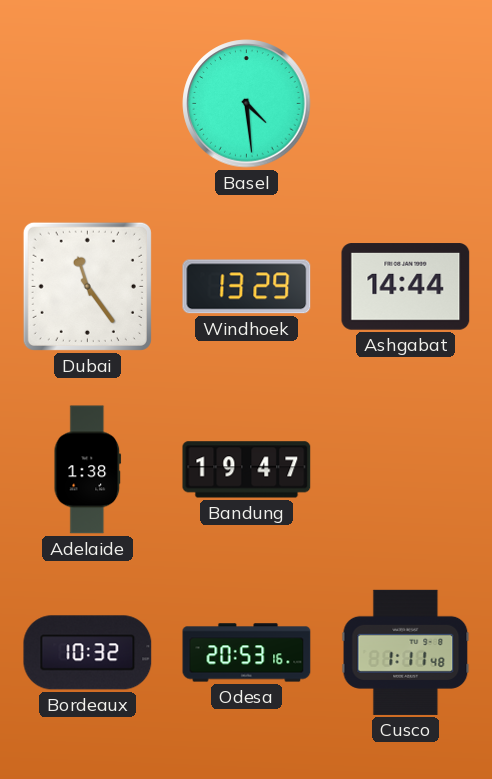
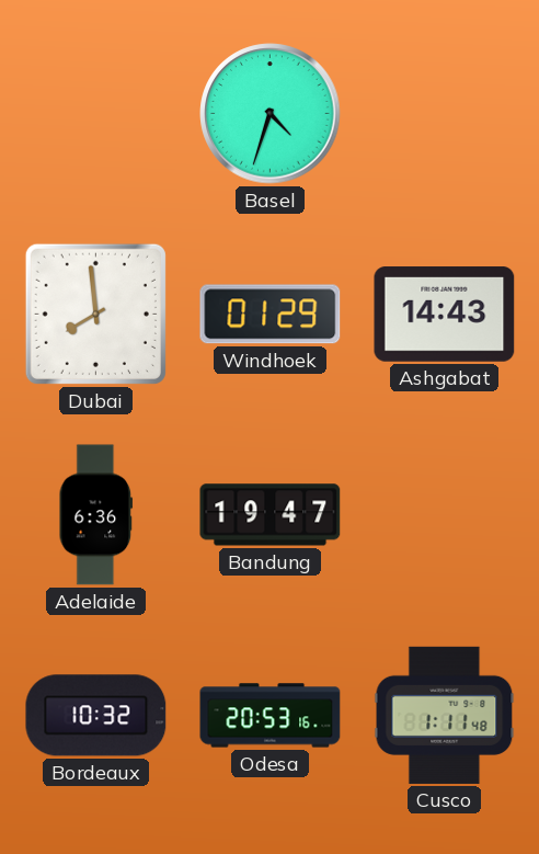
Basel: 4:29 -> 4:33
Dubai: 11:24 -> 7:59
Windhoek: 13:29 -> 01:29
Ashgabat: 14:44 -> 14:43
Adelaide: 1:38 -> 6:36
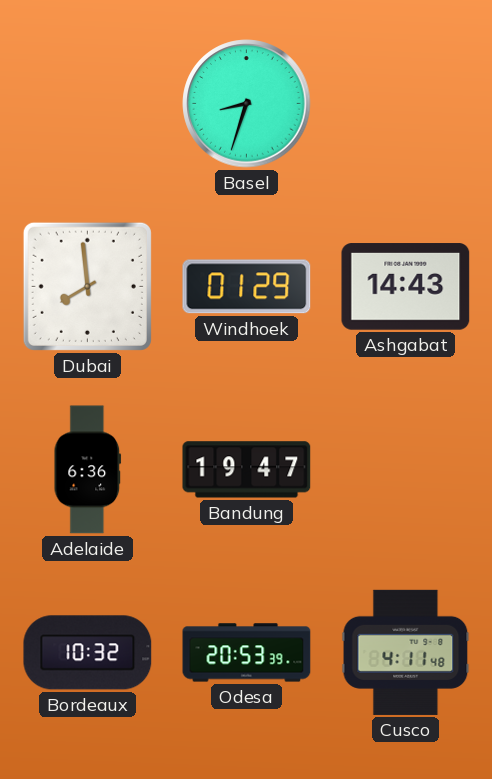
Basel: 4:33 -> 8:33
Odesa: 20:53:16 -> 20:53:39
Cusco: 1:11 -> 4:11
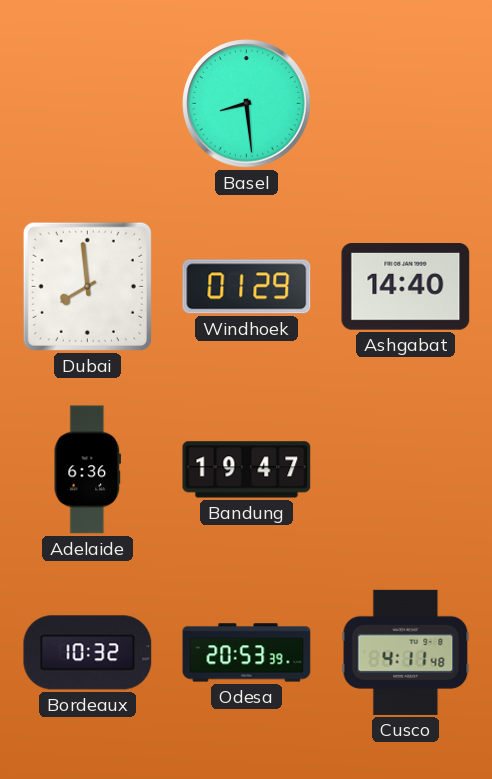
Basel: 8:33 -> 8:29
Ashgabat: 14:43 -> 14:40
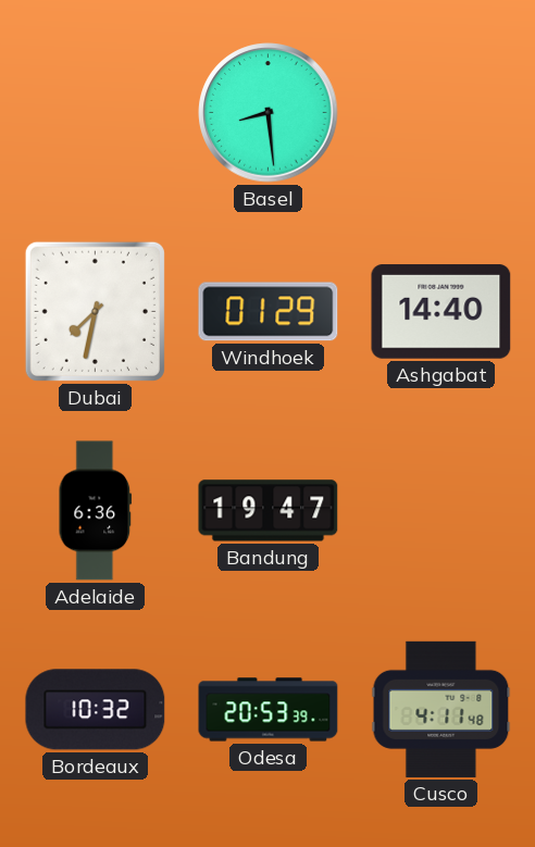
Dubai: 7:59 -> 7:32
